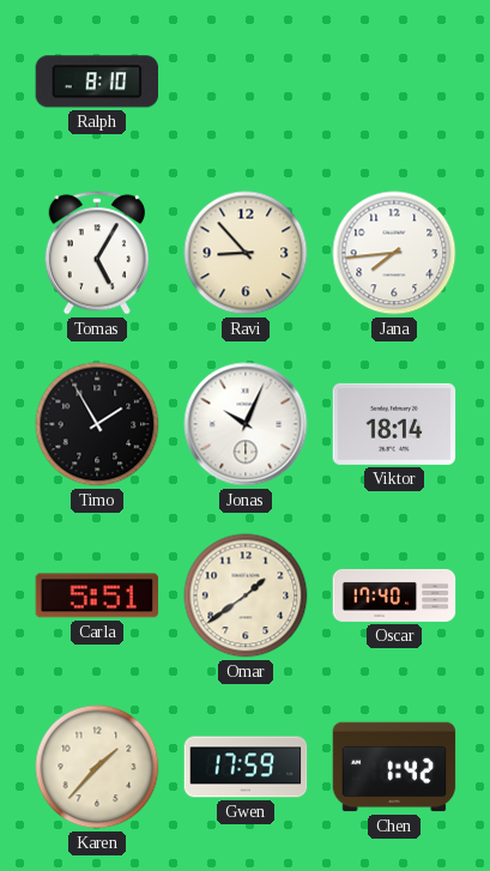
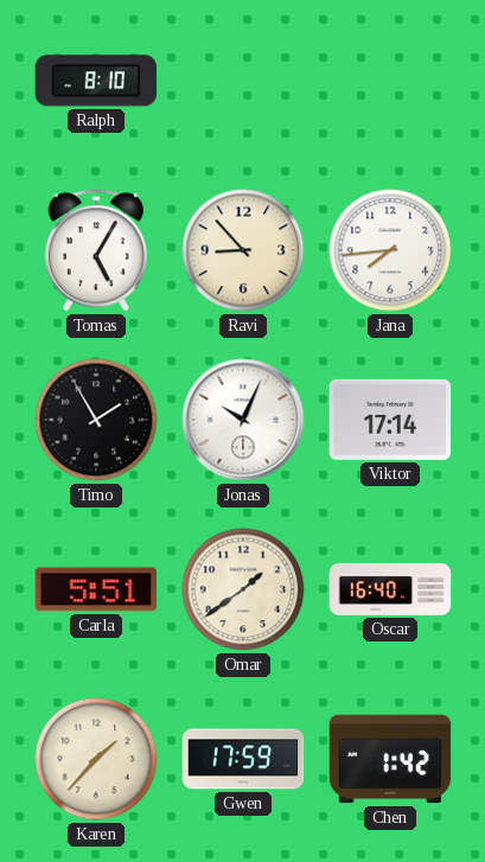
Viktor: 18:14 -> 17:14
Oscar: 17:40 -> 16:40
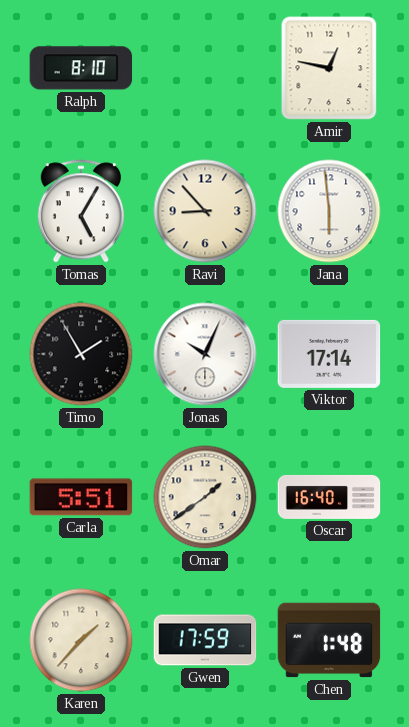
Amir: none -> 12:47
Jana: 7:44 -> 5:59
Chen: 1:42 -> 1:48
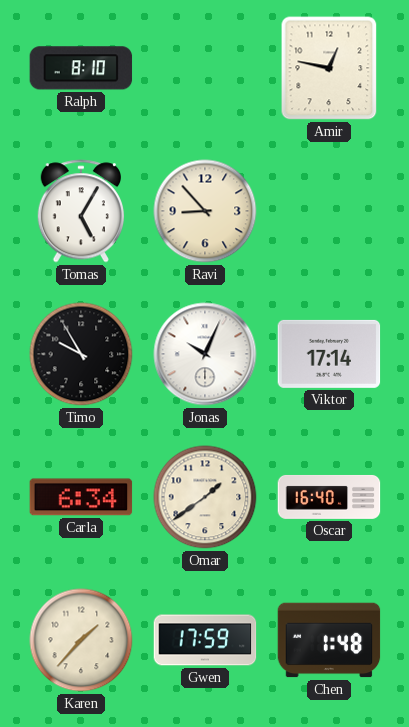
Jana: 5:59 -> none
Timo: 1:55 -> 9:55
Carla: 5:51 -> 6:34
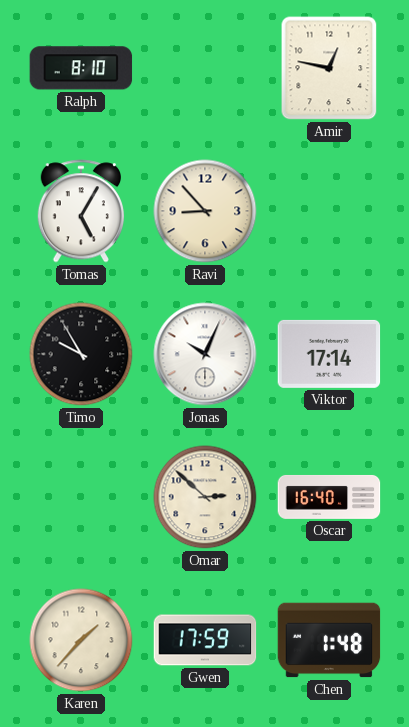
Carla: 6:34 -> none
Omar: 1:39 -> 2:52
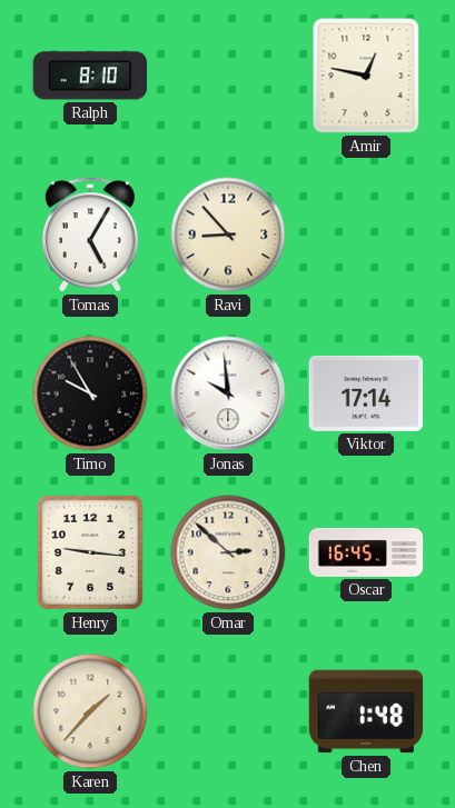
Jonas: 10:04 -> 9:59
Henry: none -> 9:16
Oscar: 16:40 -> 16:45
Gwen: 17:59 -> none
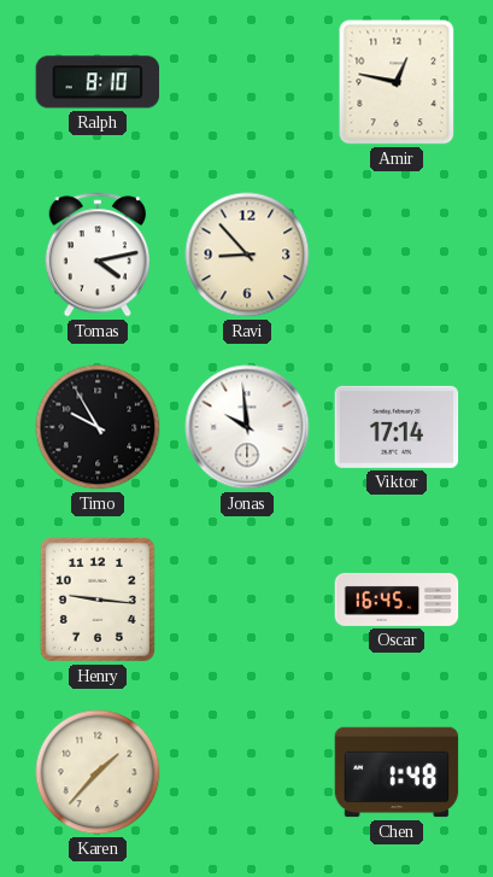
Tomas: 5:05 -> 4:13
Omar: 2:52 -> none
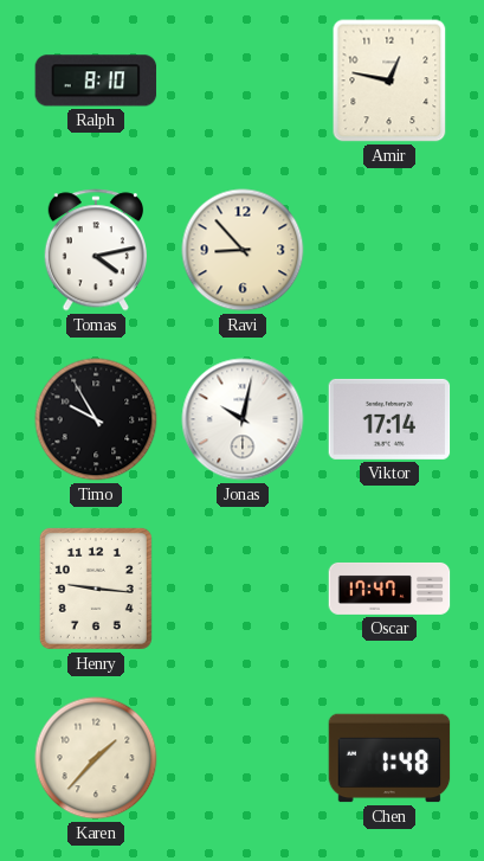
Jonas: 9:59 -> 10:02
Oscar: 16:45 -> 17:47
